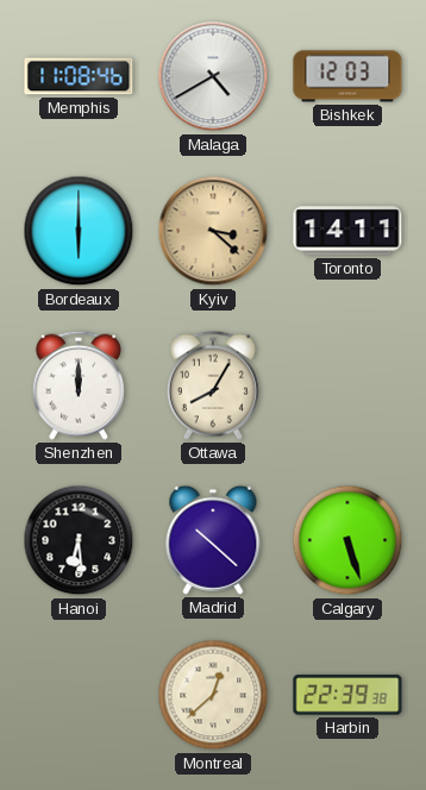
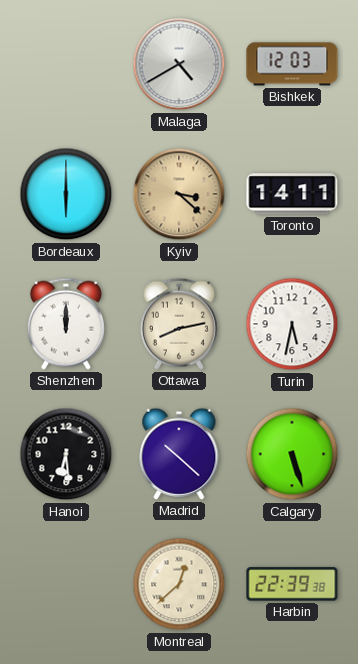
Memphis: 11:08 -> none
Ottawa: 8:05 -> 8:13
Turin: none -> 5:32
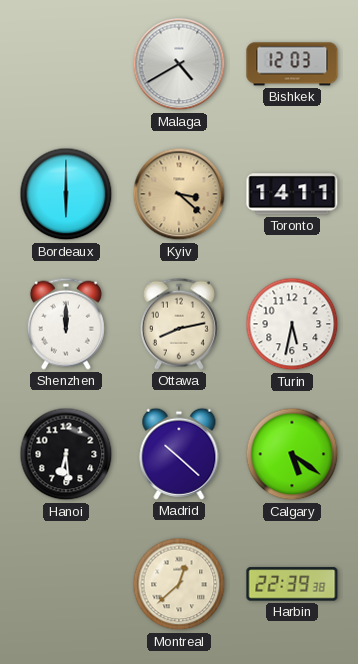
Calgary: 5:27 -> 5:21
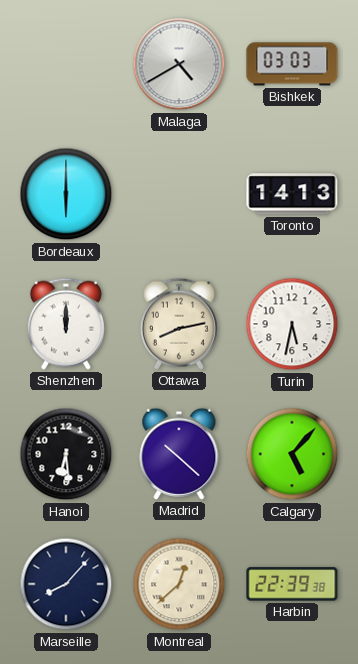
Bishkek: 12:03 -> 03:03
Kyiv: 3:22 -> none
Toronto: 14:11 -> 14:13
Calgary: 5:21 -> 5:07
Marseille: none -> 8:07
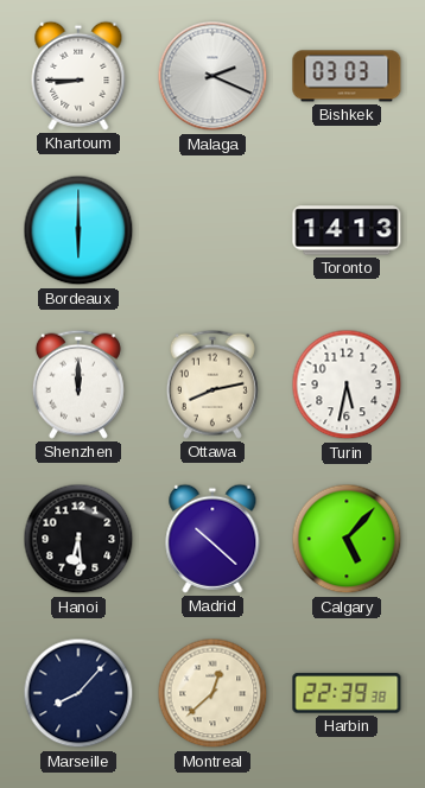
Khartoum: none -> 8:45
Malaga: 4:40 -> 2:19
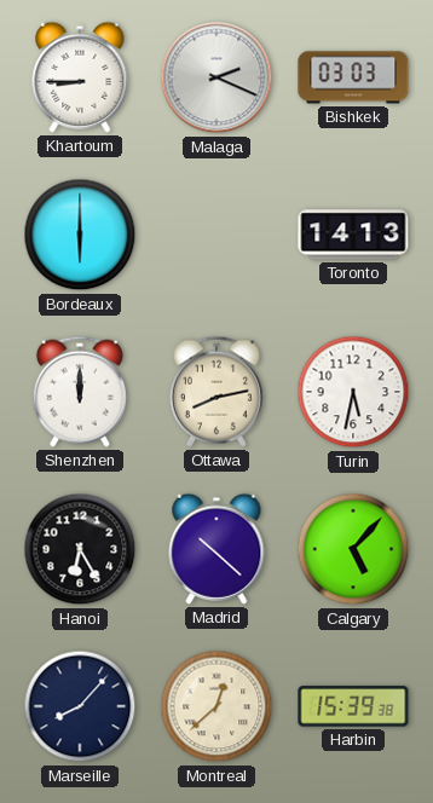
Hanoi: 6:29 -> 6:25
Harbin: 22:39 -> 15:39
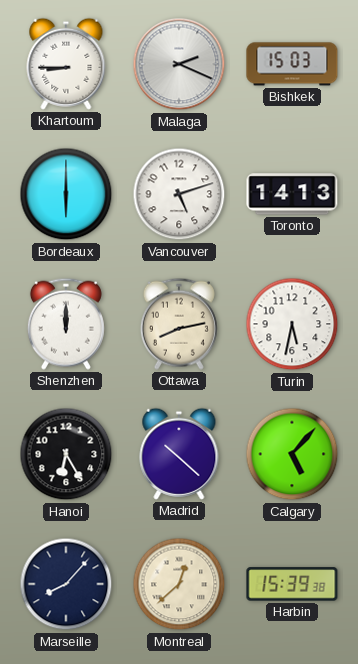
Bishkek: 03:03 -> 15:03
Vancouver: none -> 5:12
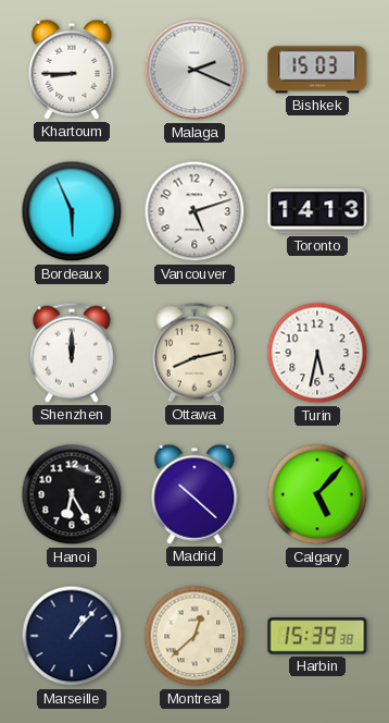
Bordeaux: 6:00 -> 5:56
Marseille: 8:07 -> 1:07
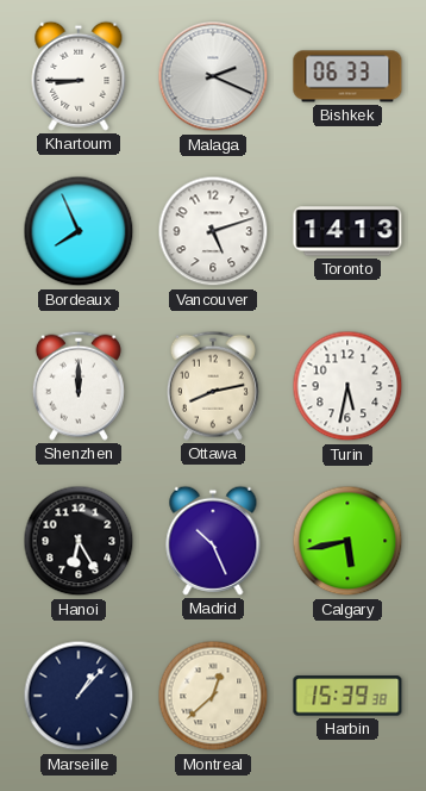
Bishkek: 15:03 -> 06:33
Bordeaux: 5:56 -> 7:56
Madrid: 10:22 -> 10:26
Calgary: 5:07 -> 5:43
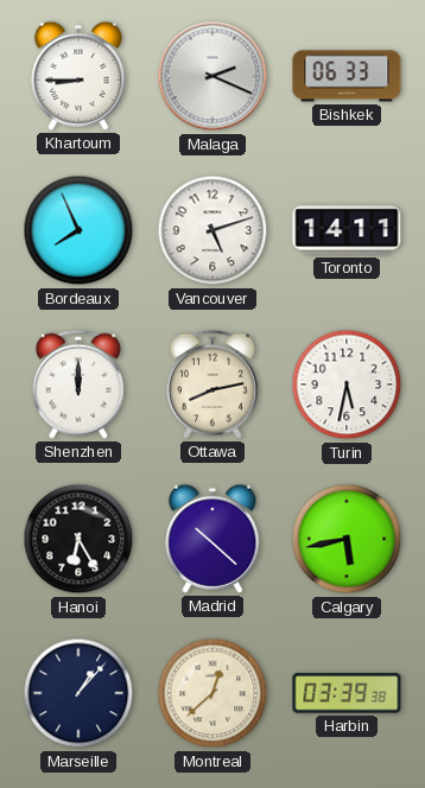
Toronto: 14:13 -> 14:11
Madrid: 10:26 -> 10:22
Harbin: 15:39 -> 03:39
